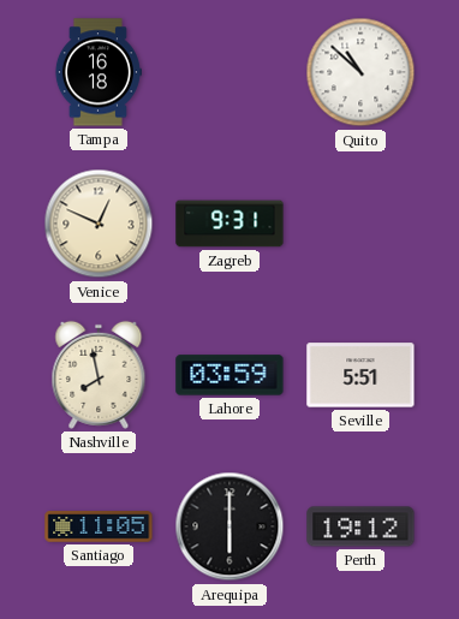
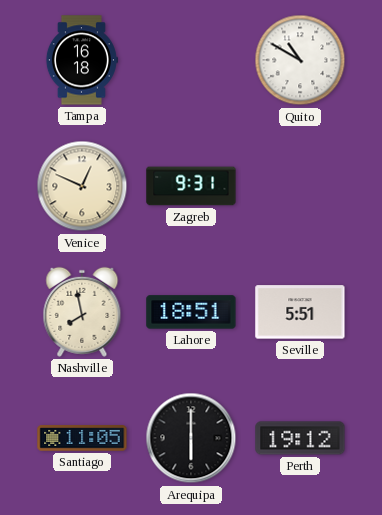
Quito: 10:52 -> 10:50
Lahore: 03:59 -> 18:51
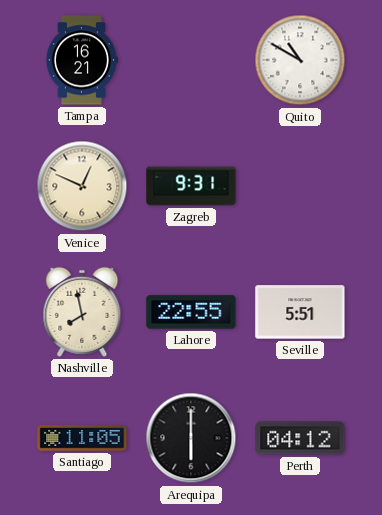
Tampa: 16:18 -> 16:21
Lahore: 18:51 -> 22:55
Perth: 19:12 -> 04:12
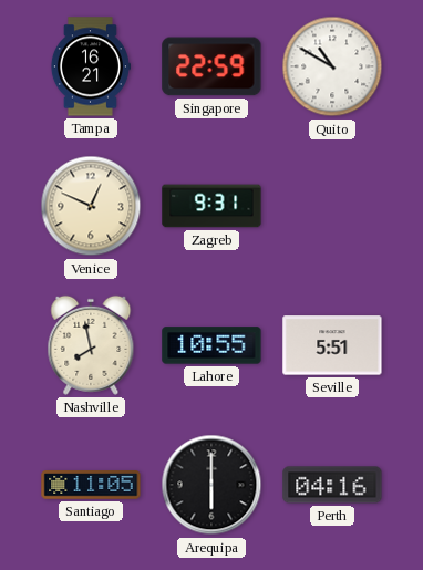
Singapore: none -> 22:59
Lahore: 22:55 -> 10:55
Perth: 04:12 -> 04:16
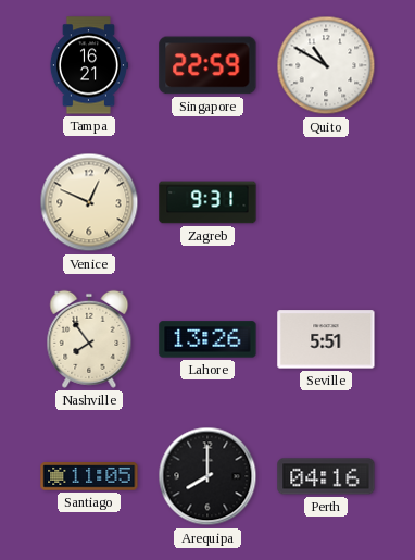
Nashville: 7:58 -> 7:54
Lahore: 10:55 -> 13:26
Arequipa: 6:00 -> 8:00
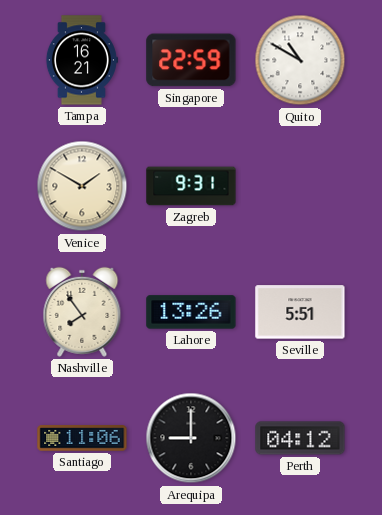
Venice: 12:49 -> 1:50
Santiago: 11:05 -> 11:06
Arequipa: 8:00 -> 9:00
Perth: 04:16 -> 04:12
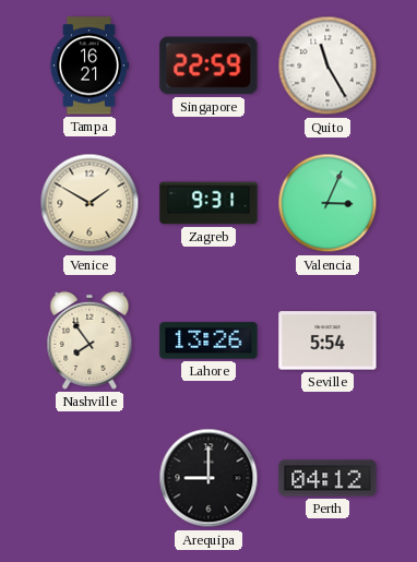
Quito: 10:50 -> 11:25
Valencia: none -> 3:04
Seville: 5:51 -> 5:54
Santiago: 11:06 -> none
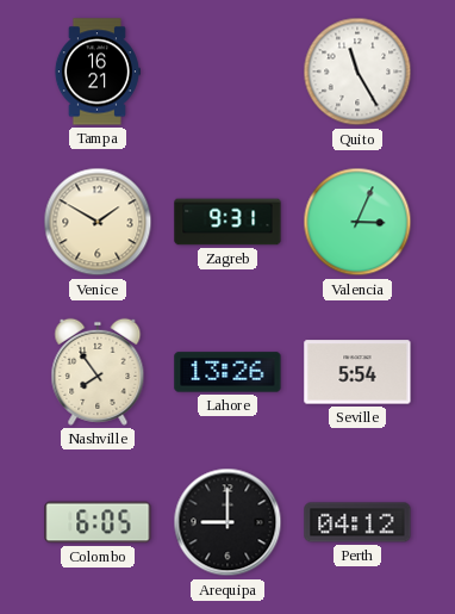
Singapore: 22:59 -> none
Colombo: none -> 6:05
